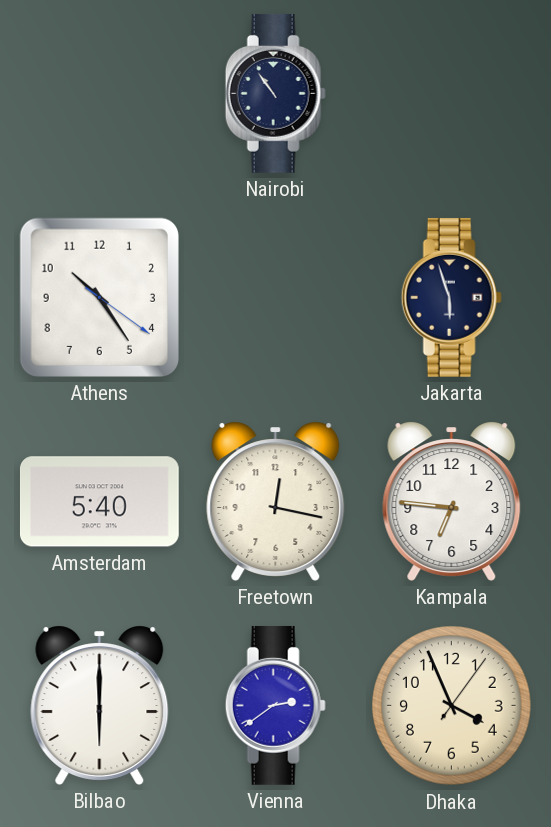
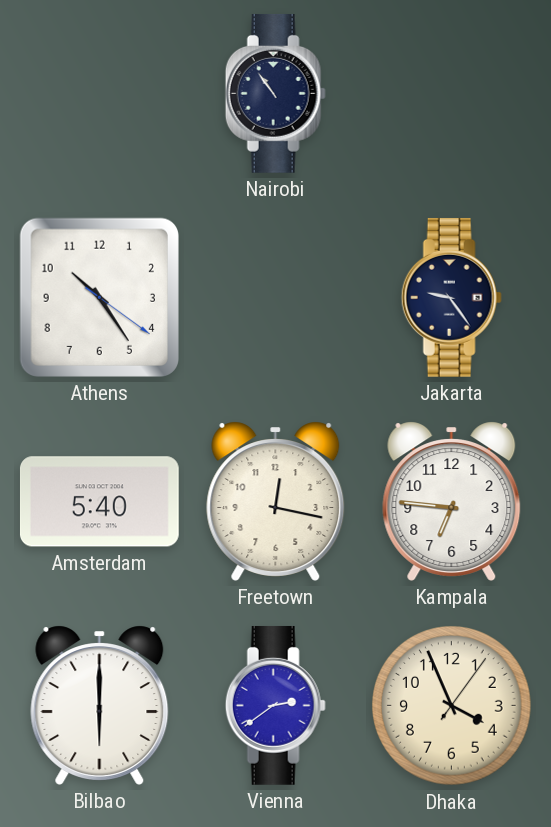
Jakarta: 5:57 -> 9:24
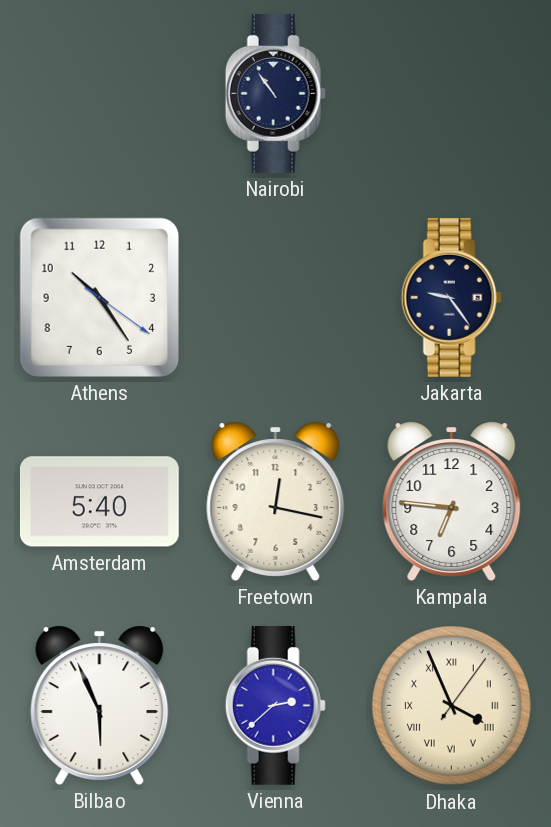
Bilbao: 6:00 -> 5:56
Vienna: 2:39 -> 2:38
Dhaka numerals: Arabic -> Roman
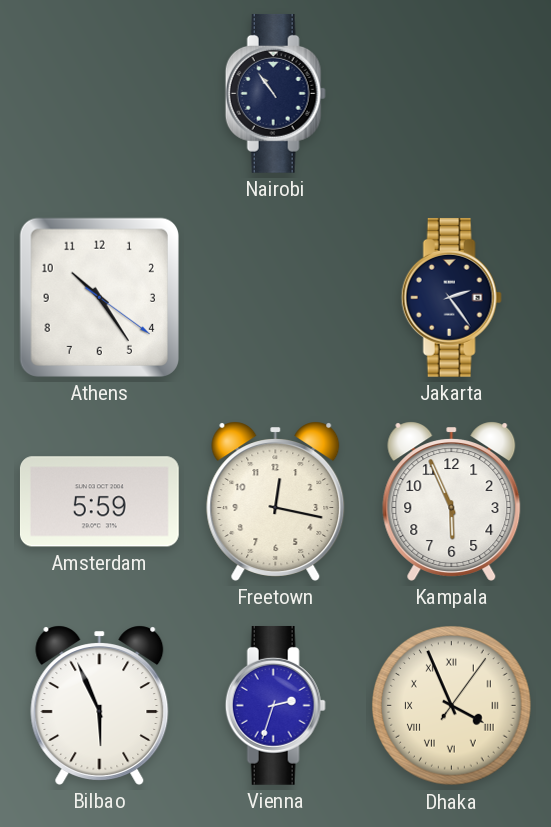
Jakarta: 9:24 -> 2:24
Amsterdam: 5:40 -> 5:59
Kampala: 6:46 -> 5:56
Vienna: 2:38 -> 2:33
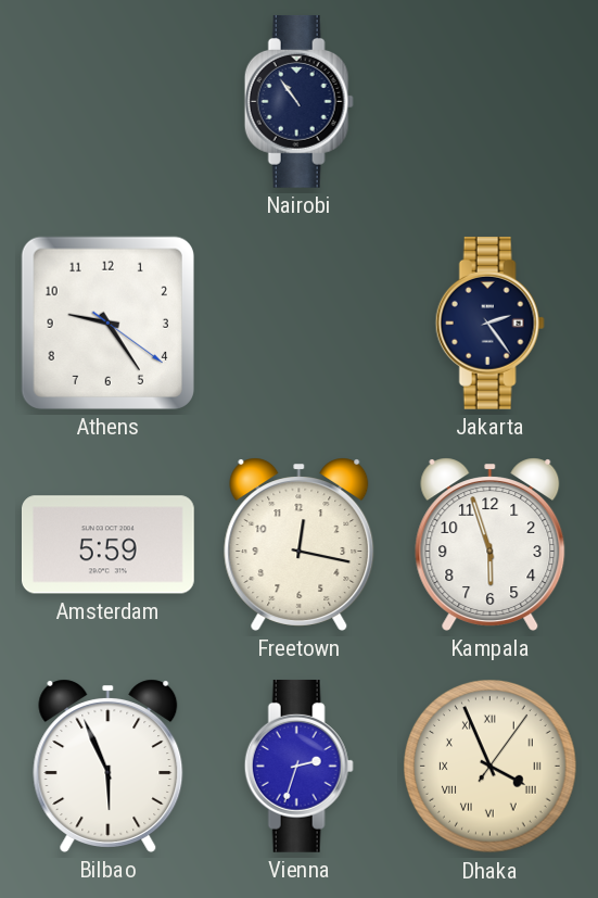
Athens: 10:24 -> 9:24
Kampala: 5:56 -> 5:57
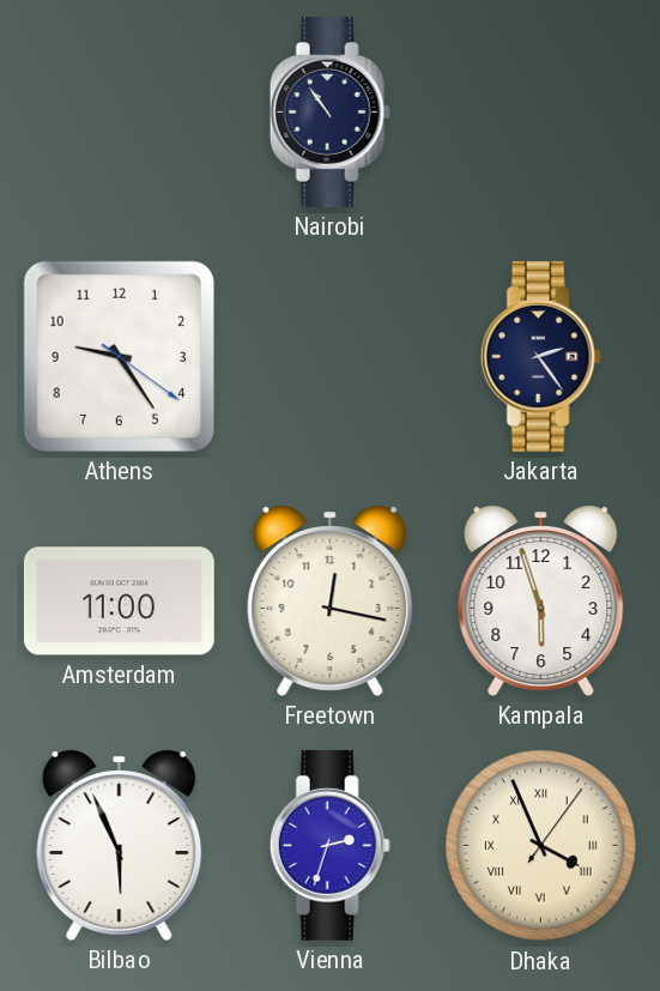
Amsterdam: 5:59 -> 11:00
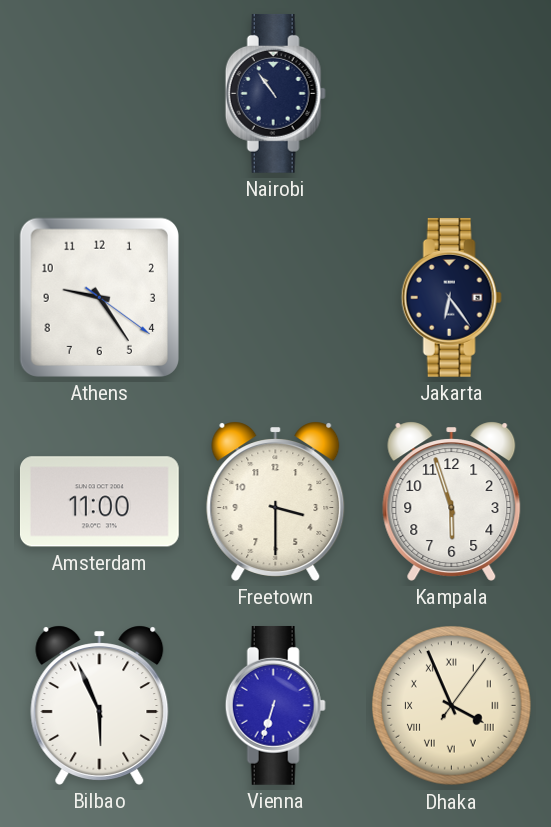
Jakarta: 2:24 -> 6:24
Freetown: 12:17 -> 3:30
Vienna: 2:33 -> 6:33
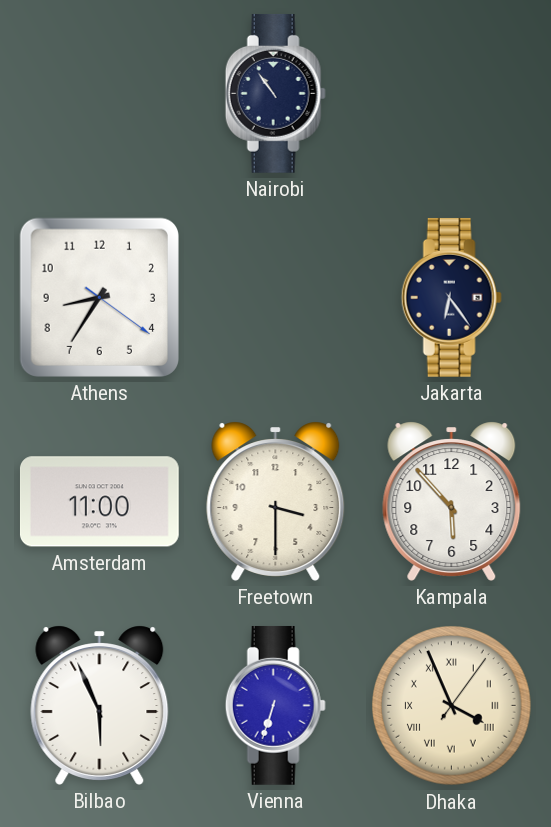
Athens: 9:24 -> 8:35
Kampala: 5:57 -> 5:53
